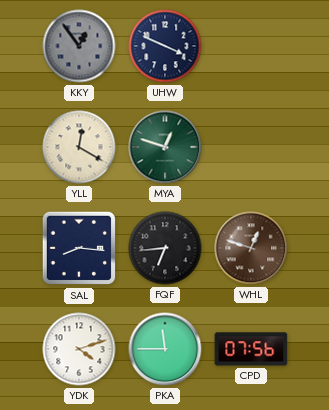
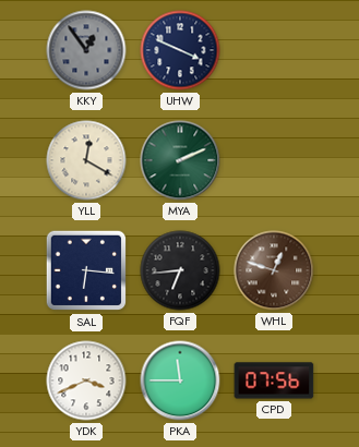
MYA: 12:48 -> 2:11
SAL: 8:16 -> 6:16
YDK: 4:12 -> 3:41
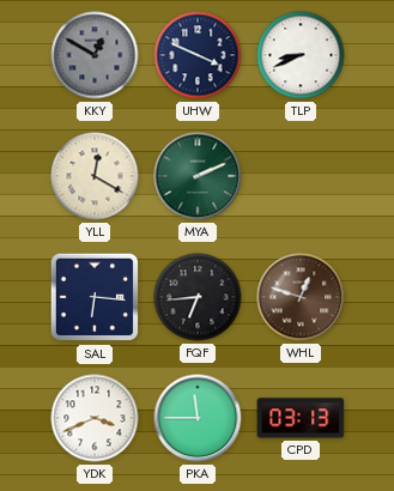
KKY: 12:54 -> 12:50
TLP: none -> 8:41
CPD: 07:56 -> 03:13
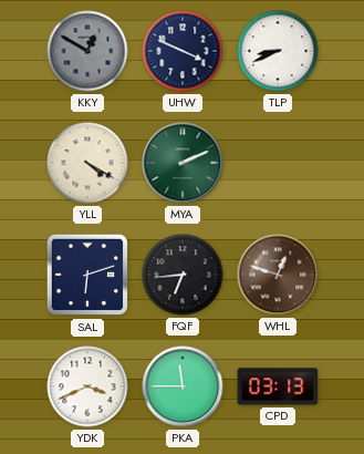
YLL: 12:20 -> 4:20
SAL: 6:16 -> 6:12
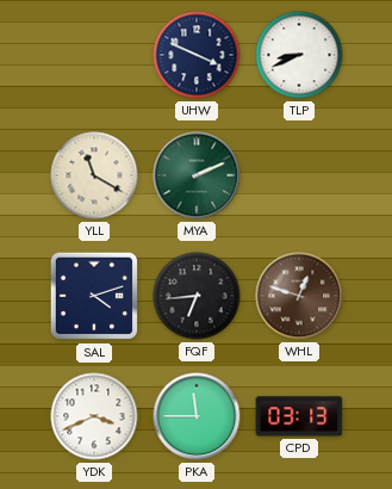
KKY: 12:50 -> none
YLL: 4:20 -> 11:20
SAL: 6:12 -> 4:12
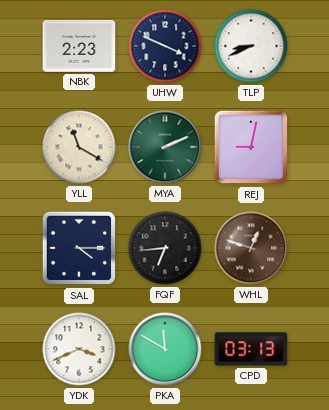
NBK: none -> 2:23
REJ: none -> 9:02
SAL: 4:12 -> 4:15
PKA: 11:45 -> 11:50
